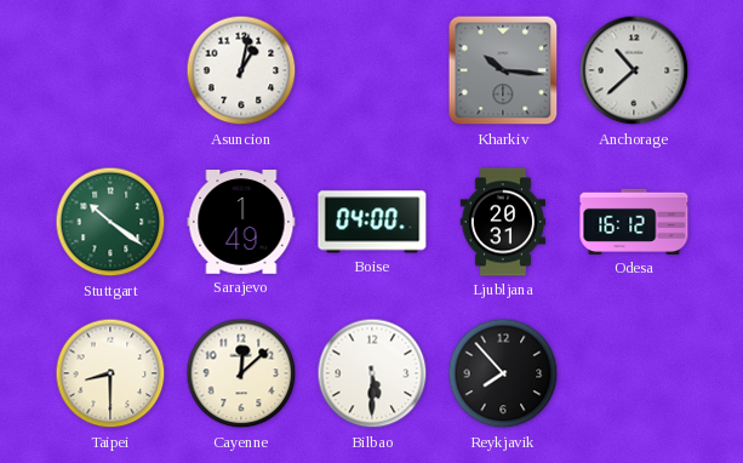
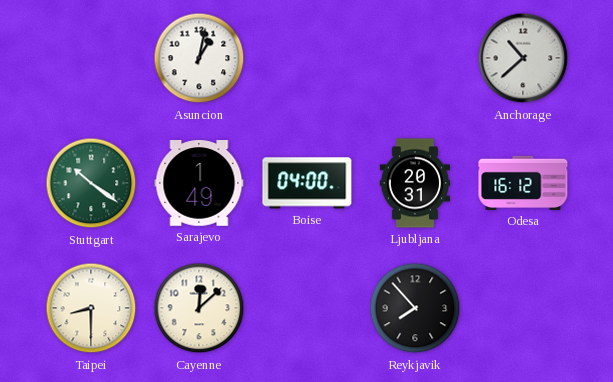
Kharkiv: 10:16 -> none
Bilbao: 5:30 -> none
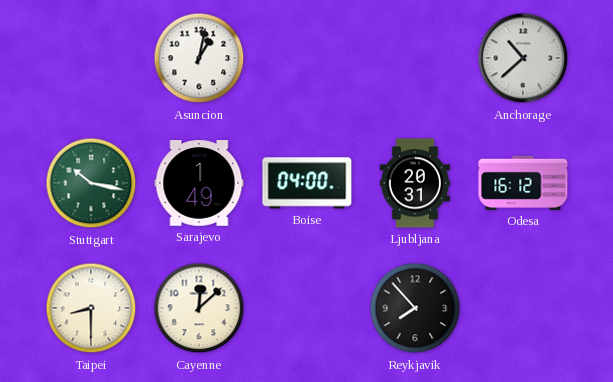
Stuttgart: 10:21 -> 10:17
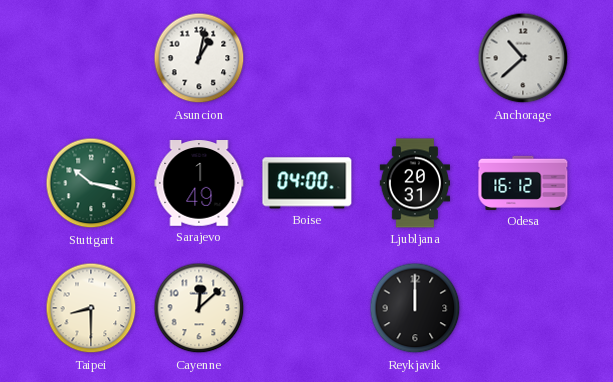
Reykjavik: 7:53 -> 12:00
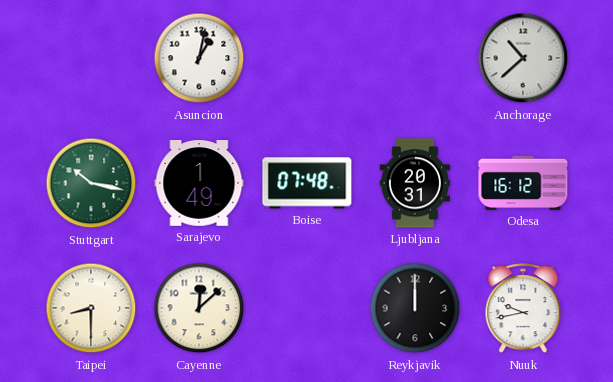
Boise: 04:00 -> 07:48
Nuuk: none -> 9:43
